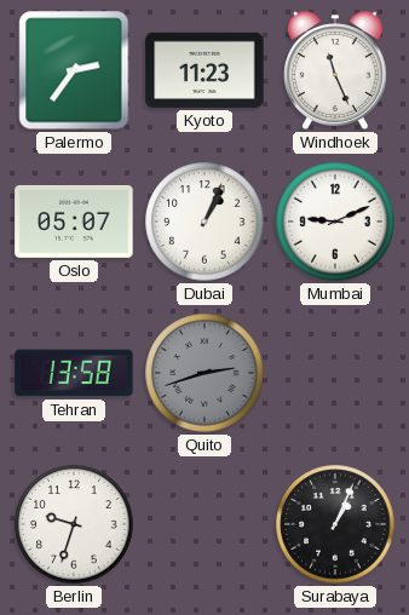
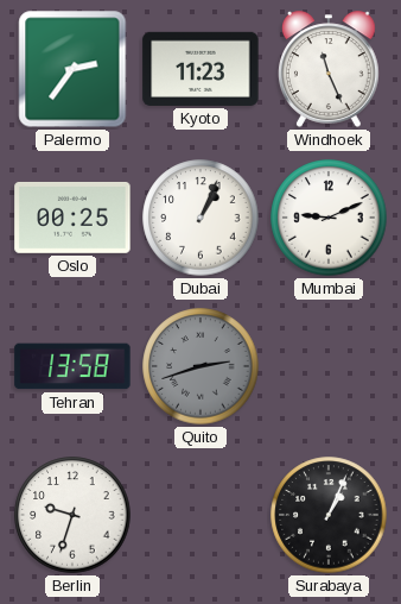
Oslo: 05:07 -> 00:25
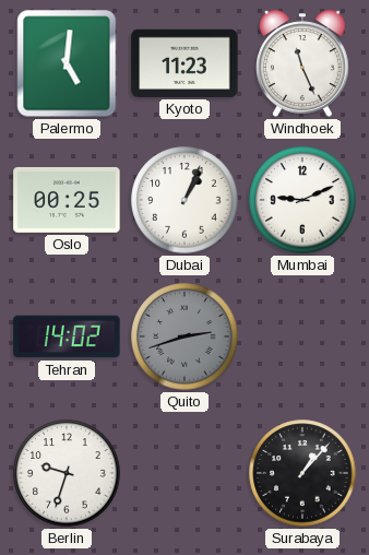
Palermo: 2:36 -> 5:01
Tehran: 13:58 -> 14:02
Surabaya: 1:04 -> 1:07
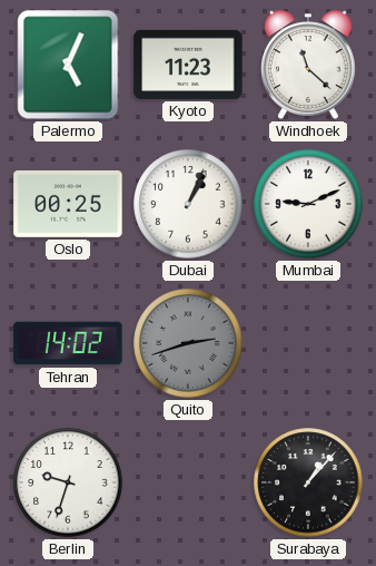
Palermo: 5:01 -> 5:04
Windhoek: 11:26 -> 11:22
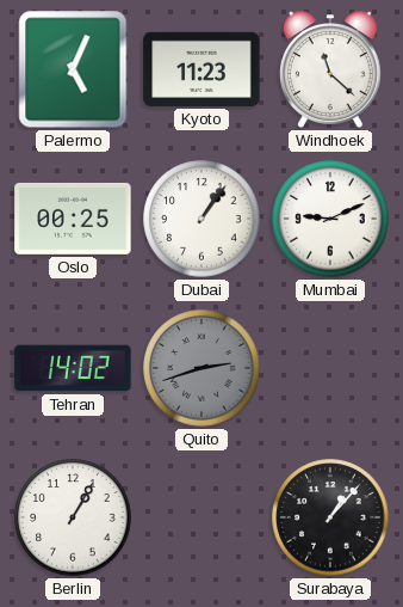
Dubai: 1:04 -> 1:06
Berlin: 9:33 -> 1:05
